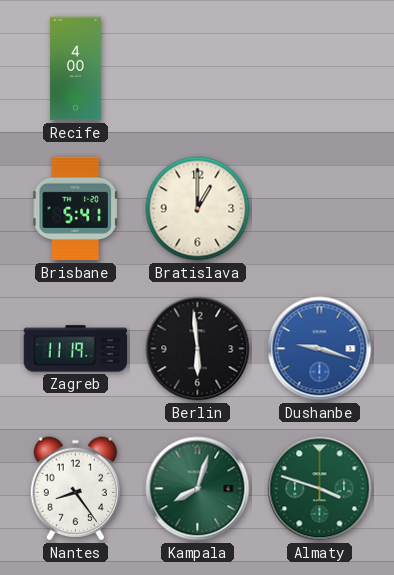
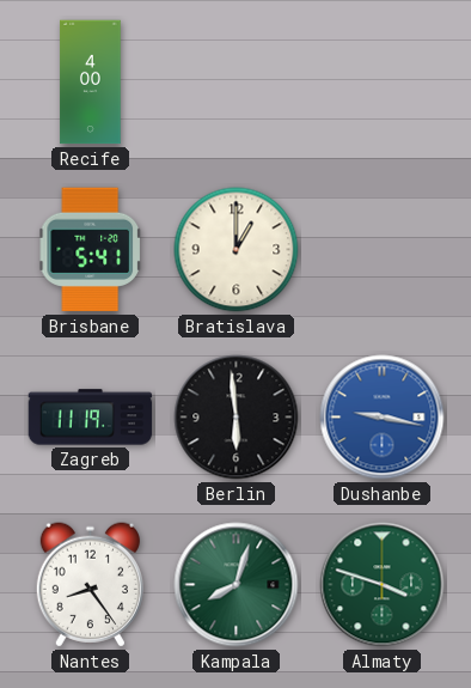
Dushanbe: 9:18 -> 9:17
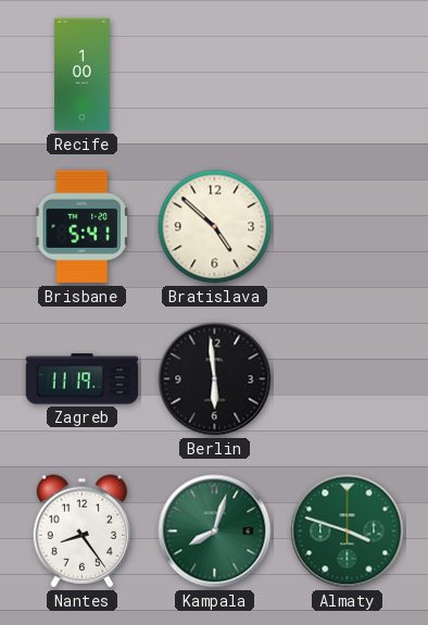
Recife: 4:00 -> 1:00
Bratislava: 1:00 -> 4:52
Dushanbe: 9:17 -> none
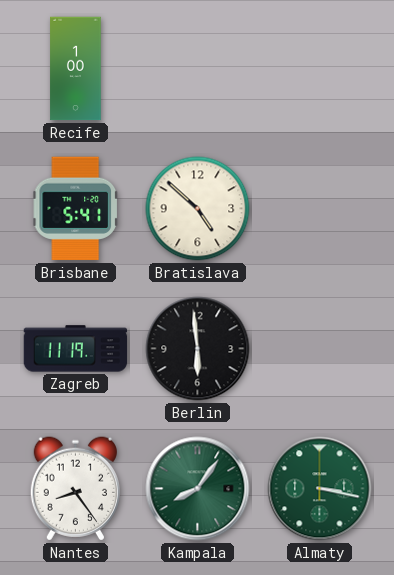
Kampala: 8:03 -> 8:06
Almaty: 3:48 -> 3:17
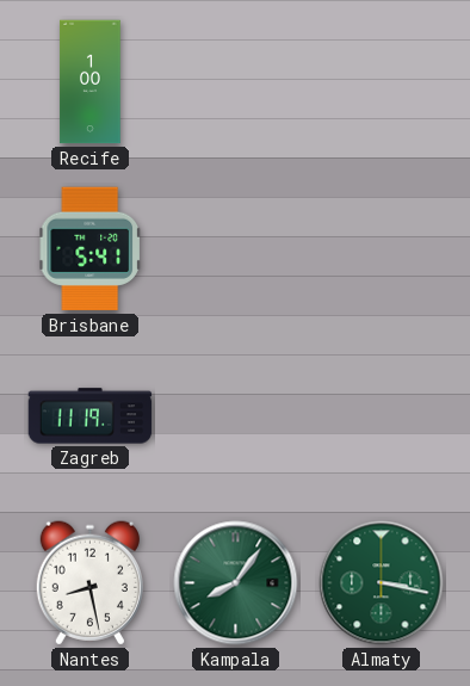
Bratislava: 4:52 -> none
Berlin: 5:59 -> none
Nantes: 8:24 -> 8:28
